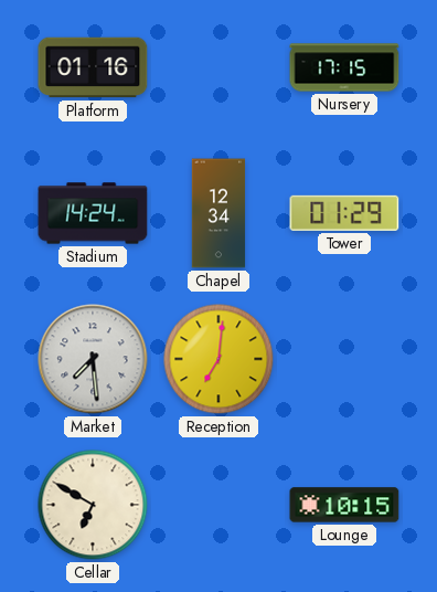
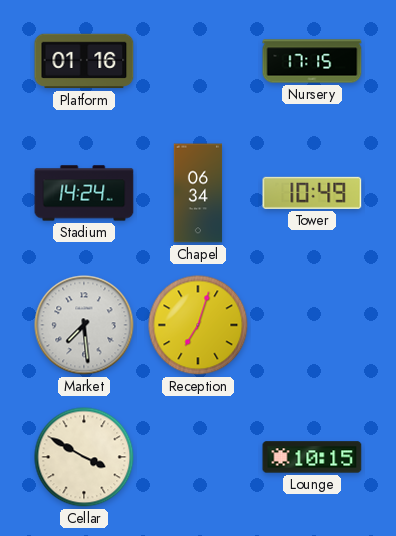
Chapel: 12:34 -> 06:34
Tower: 01:29 -> 10:49
Reception: 7:01 -> 7:03
Cellar: 6:50 -> 3:50
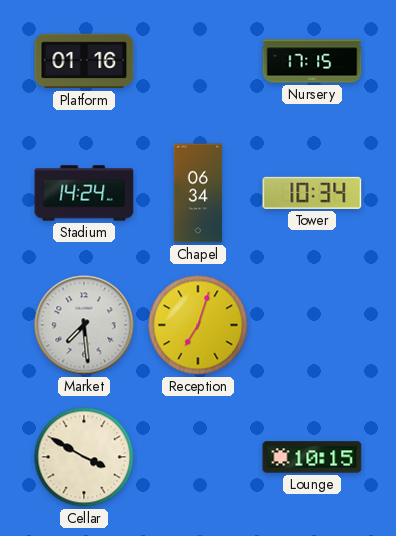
Tower: 10:49 -> 10:34
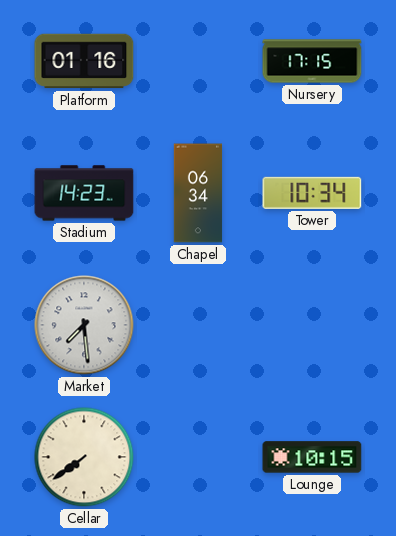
Stadium: 14:24 -> 14:23
Reception: 7:03 -> none
Cellar: 3:50 -> 7:39
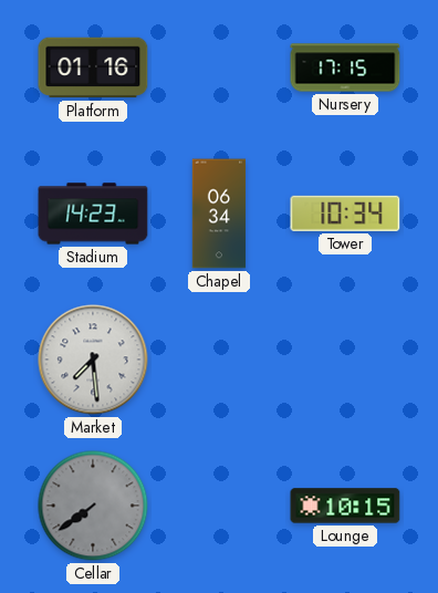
Cellar dial: cream -> grey
